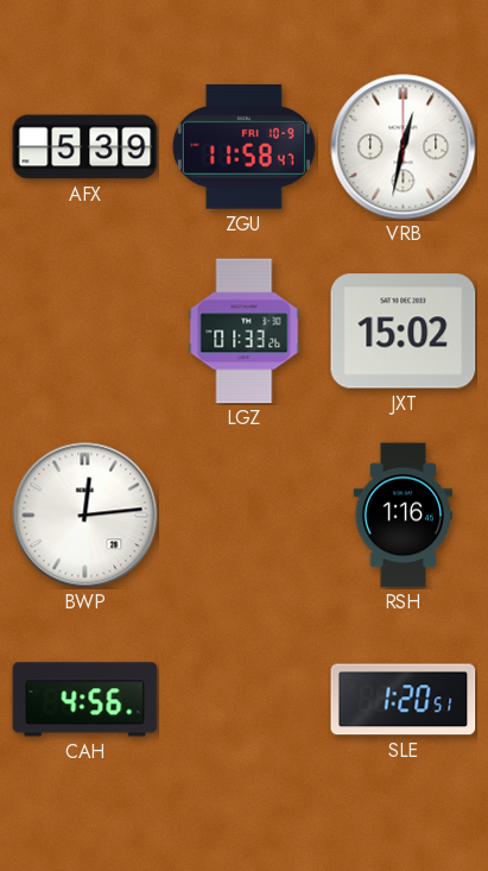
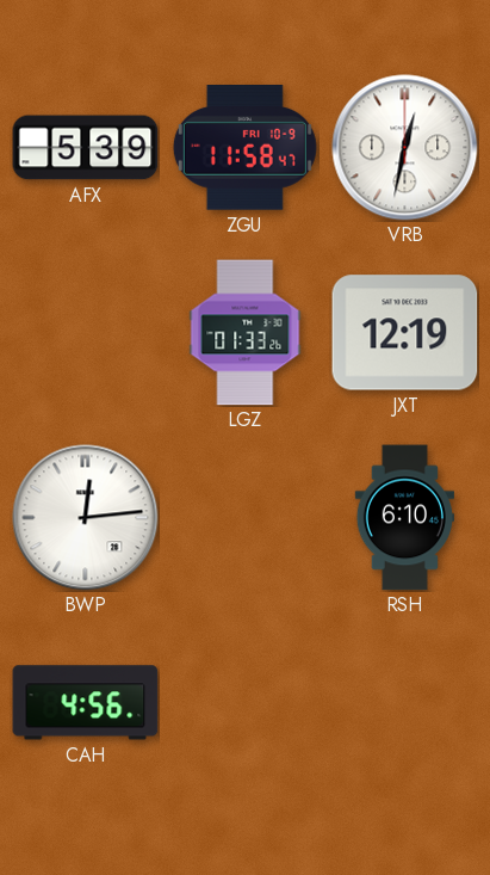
JXT: 15:02 -> 12:19
RSH: 1:16 -> 6:10
SLE: 1:20 -> none
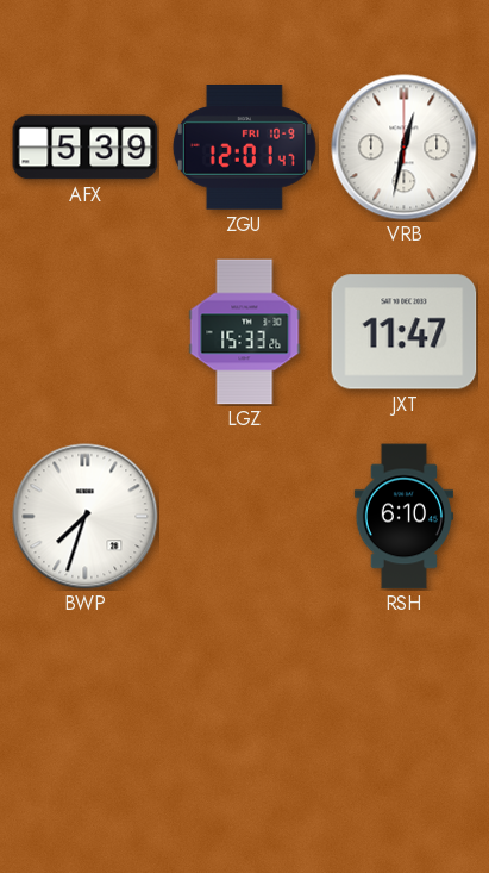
ZGU: 11:58 -> 12:01
LGZ: 01:33 -> 15:33
JXT: 12:19 -> 11:47
BWP: 12:14 -> 7:33
CAH: 4:56 -> none
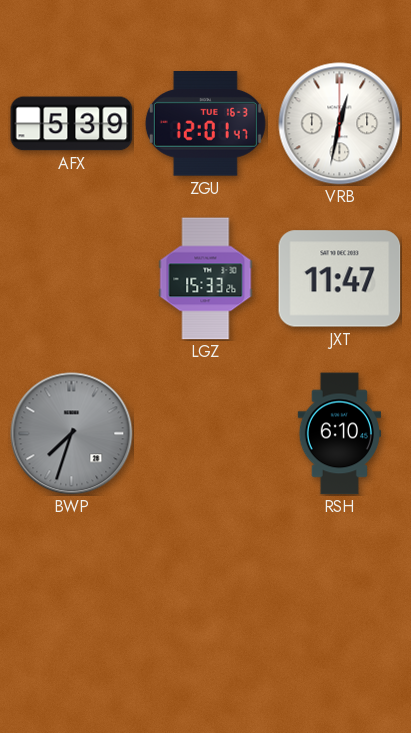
ZGU date: FRI 10-9 -> TUE 16-3
BWP dial: white -> grey
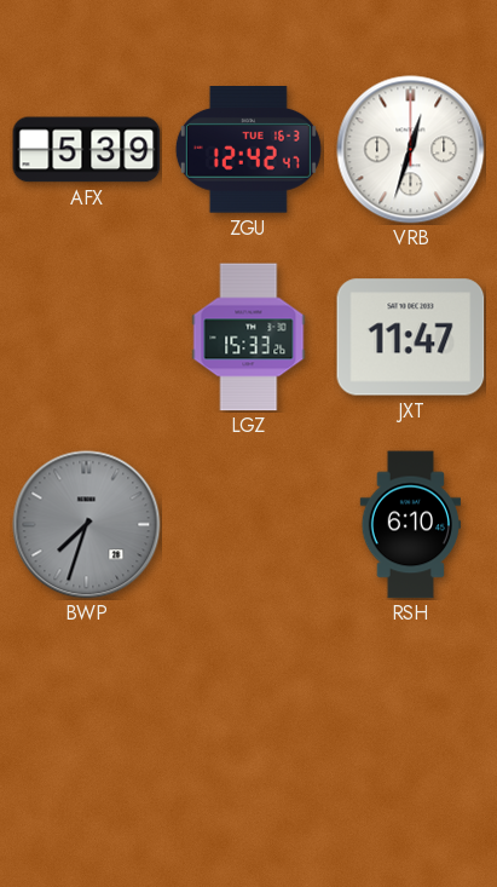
ZGU: 12:01 -> 12:42
VRB: 12:32 -> 12:33
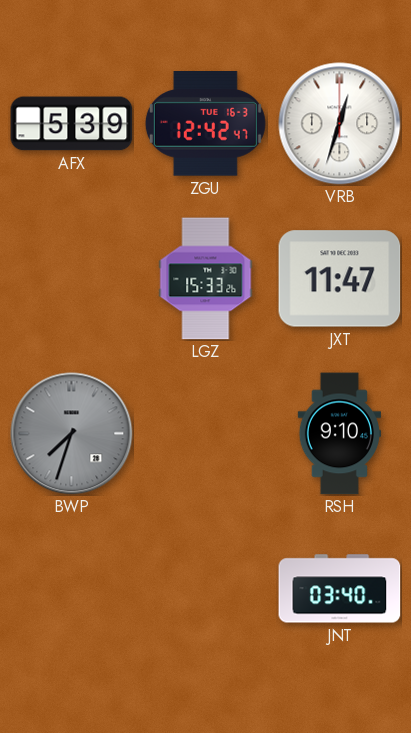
RSH: 6:10 -> 9:10
JNT: none -> 03:40
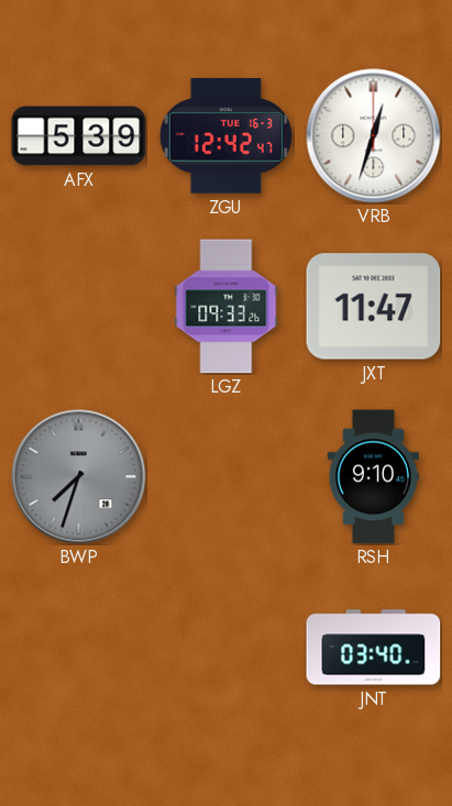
LGZ: 15:33 -> 09:33
